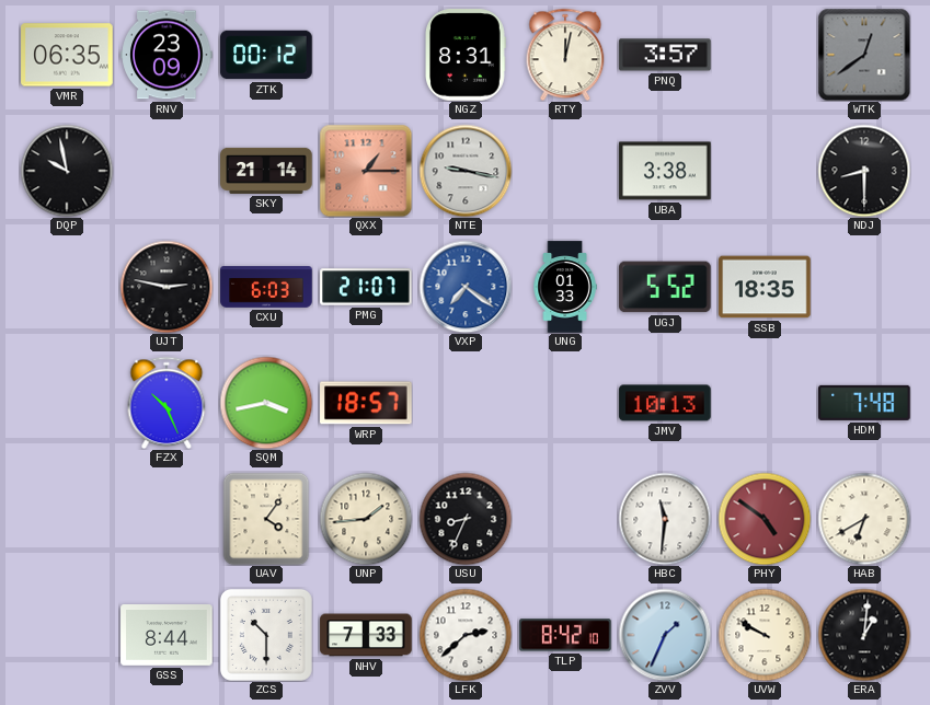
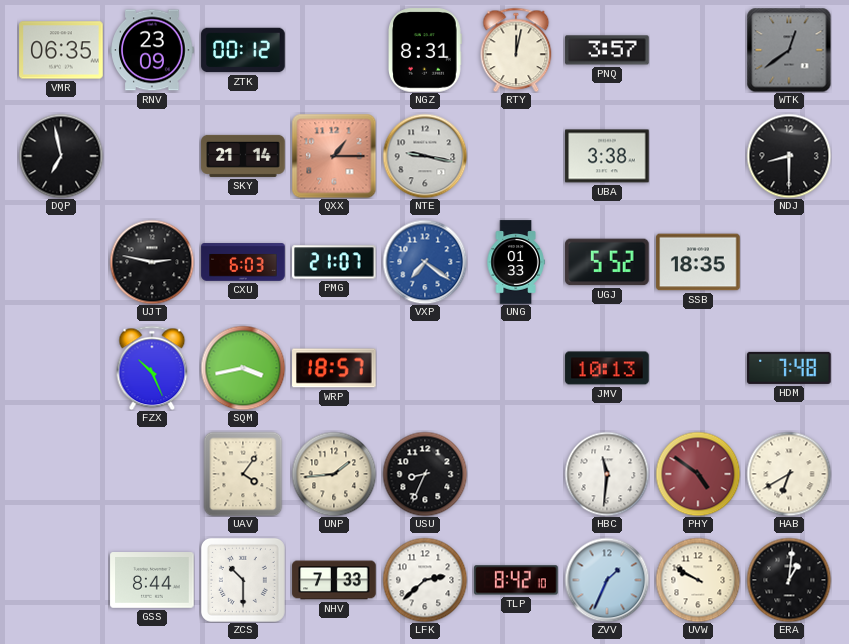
DQP: 9:58 -> 6:58
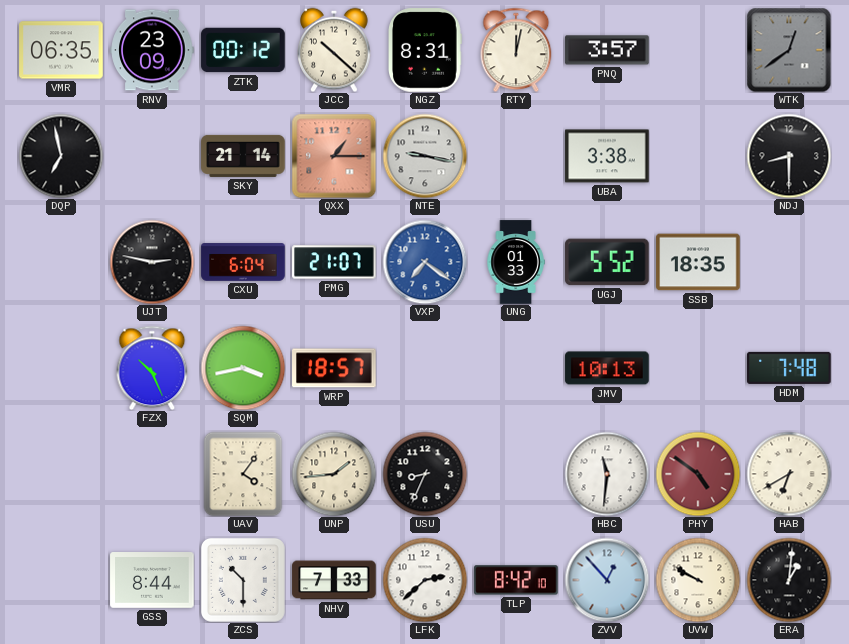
JCC: none -> 10:22
CXU: 6:03 -> 6:04
ZVV: 1:34 -> 12:53
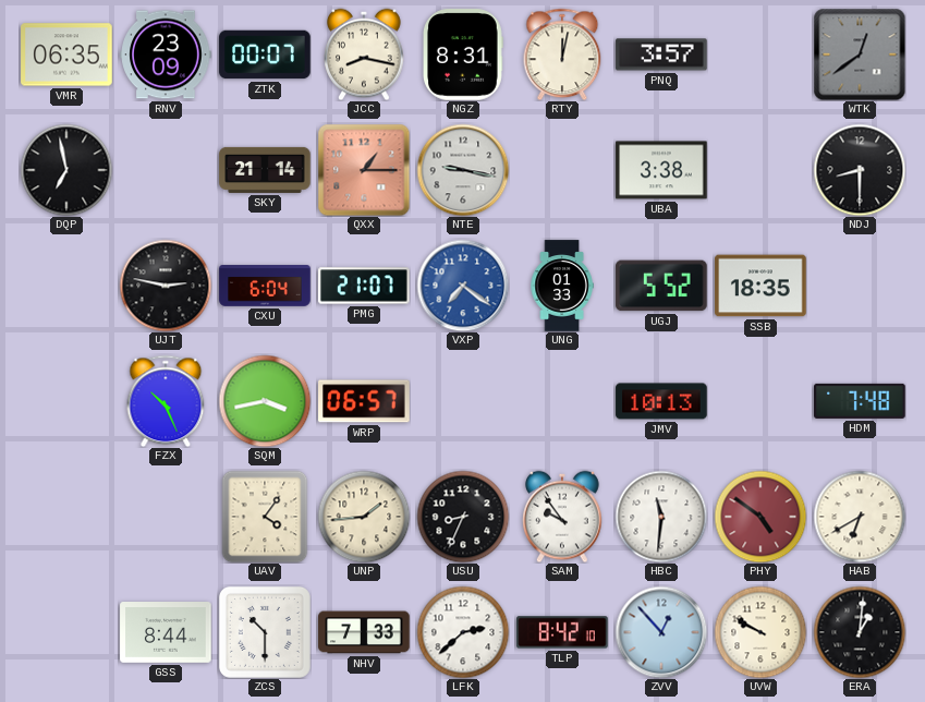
ZTK: 00:12 -> 00:07
JCC: 10:22 -> 8:17
WRP: 18:57 -> 06:57
SAM: none -> 9:54
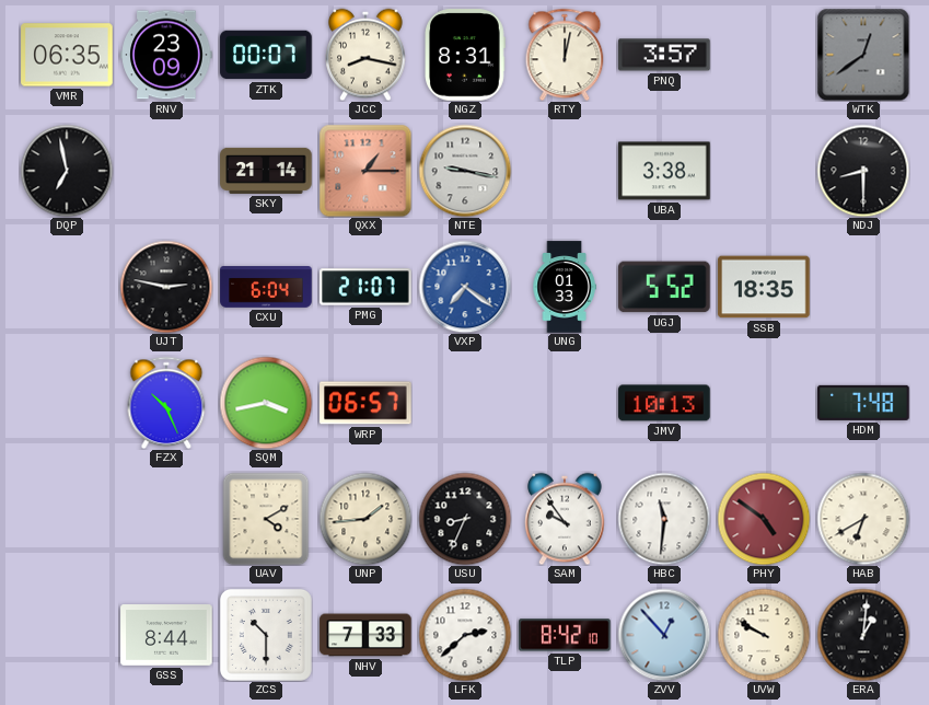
UAV: 4:06 -> 4:10
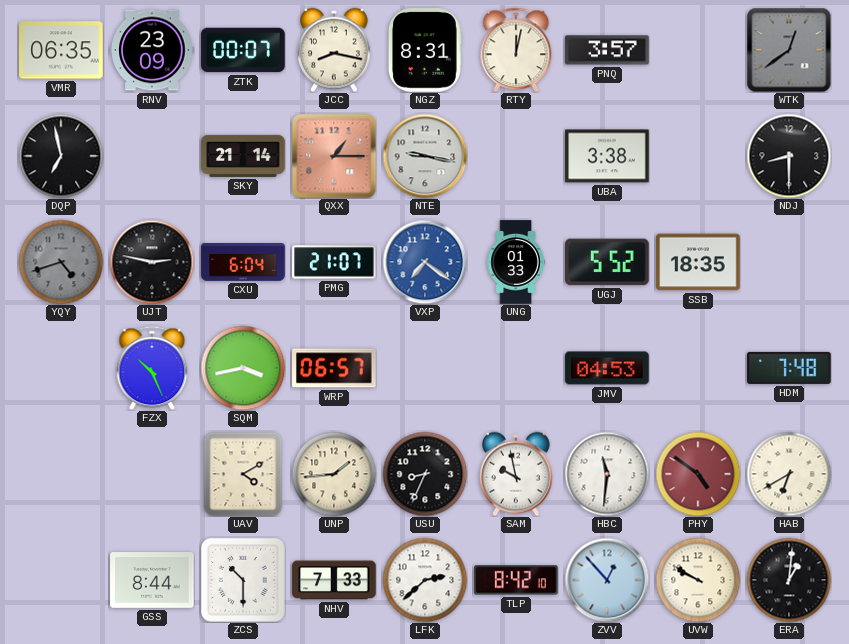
YQY: none -> 4:42
JMV: 10:13 -> 04:53
SAM: 9:54 -> 9:58
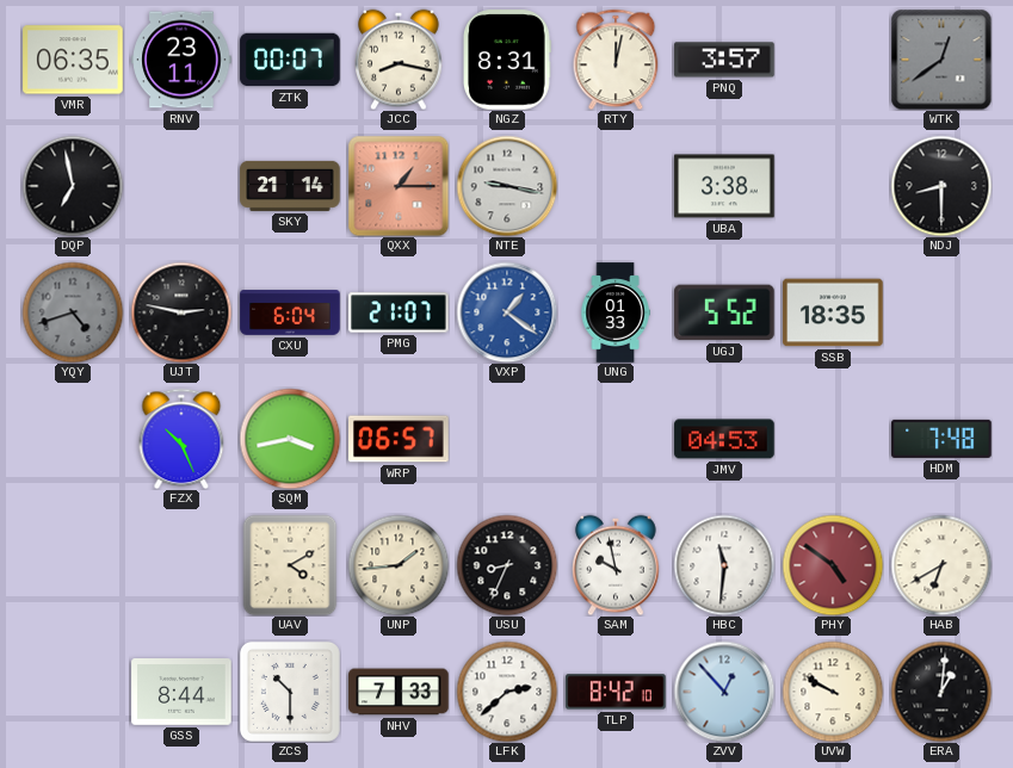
RNV: 23:09 -> 23:11
VXP: 7:21 -> 1:21
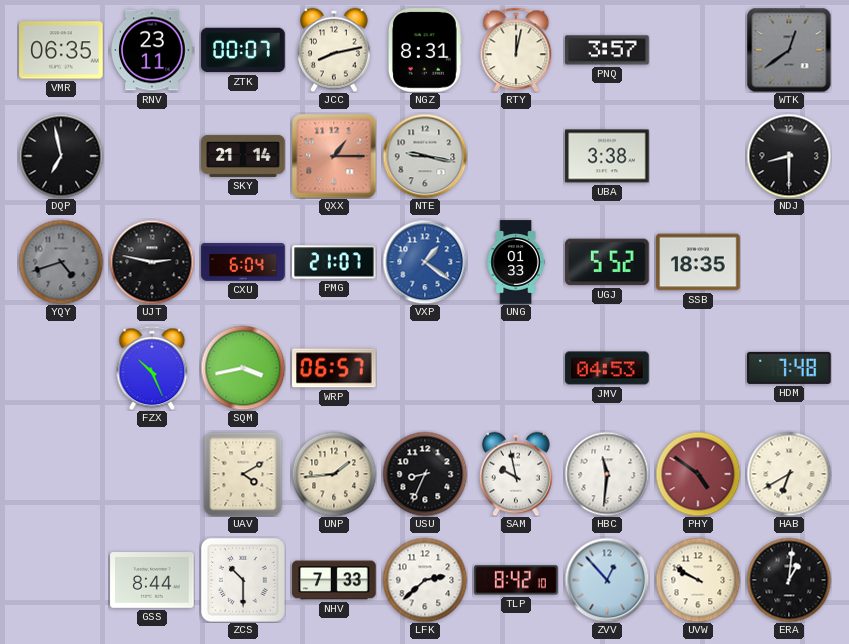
JCC: 8:17 -> 8:13
